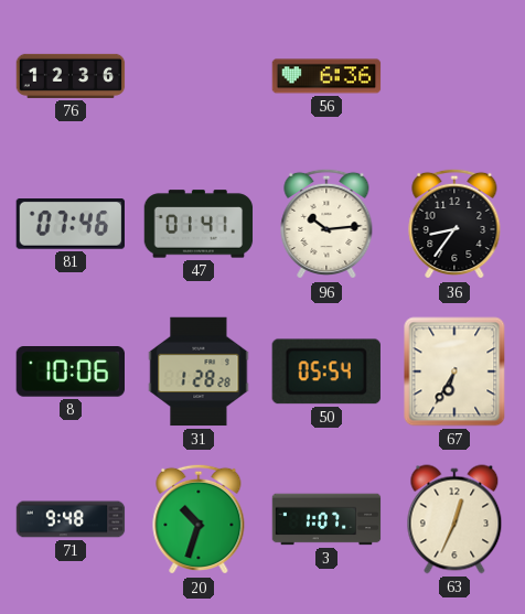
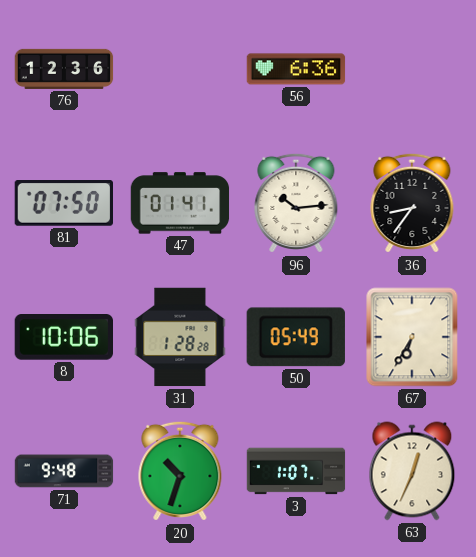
81: 07:46 -> 07:50
50: 05:54 -> 05:49
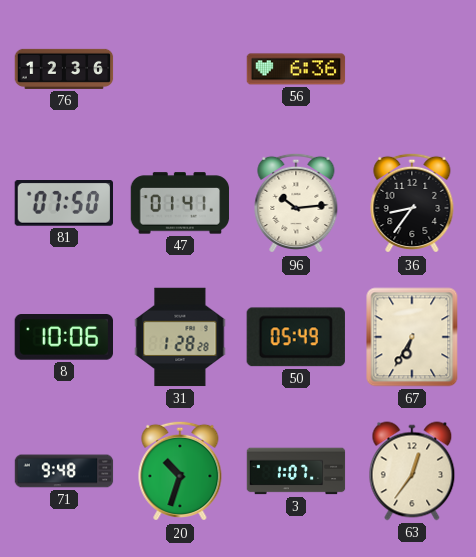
63: 12:34 -> 12:36
